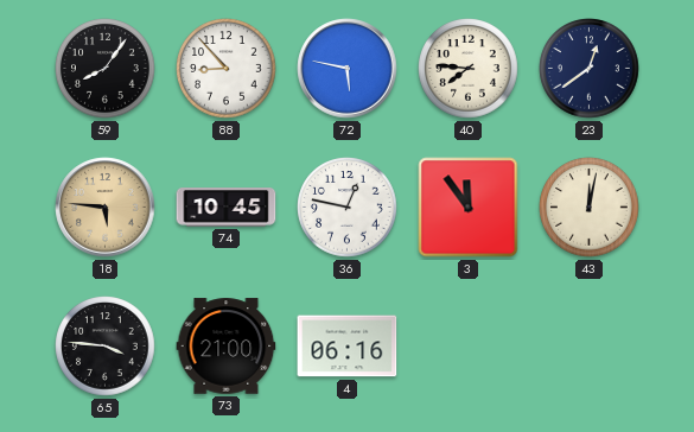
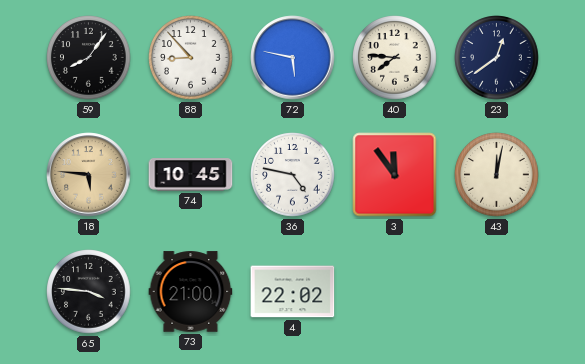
36: 12:47 -> 4:47
4: 06:16 -> 22:02
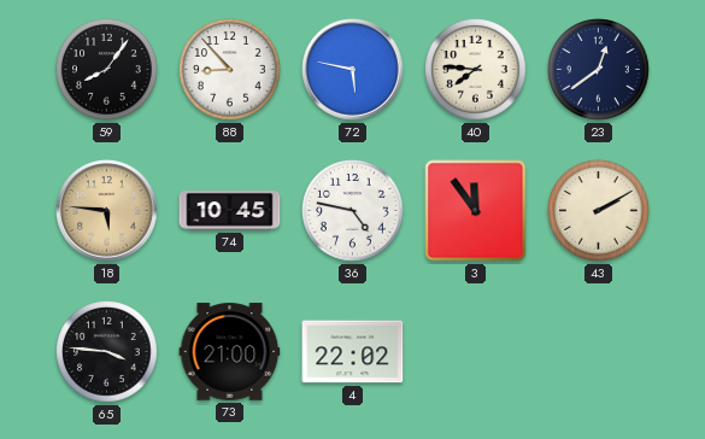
43: 12:02 -> 2:10
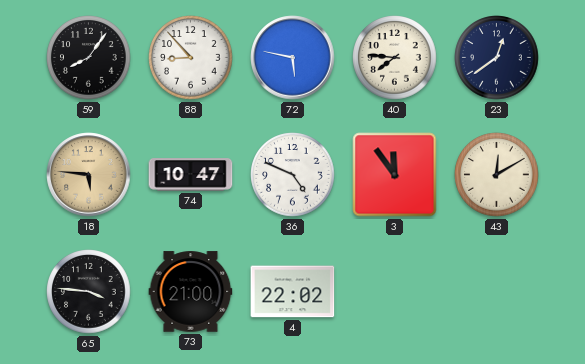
74: 10:45 -> 10:47
36: 4:47 -> 4:49
43: 2:10 -> 12:10
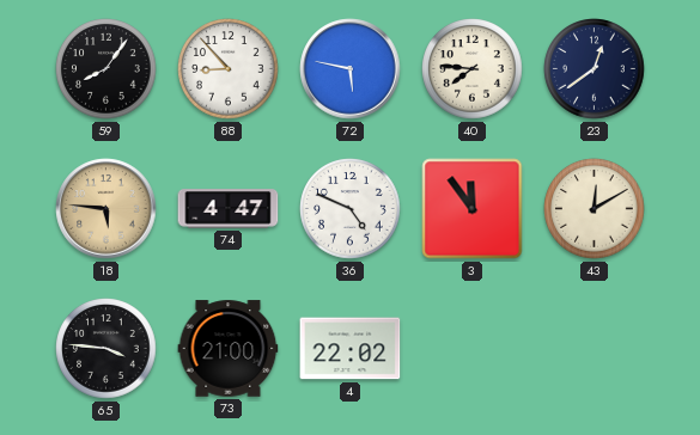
74: 10:47 -> 4:47
